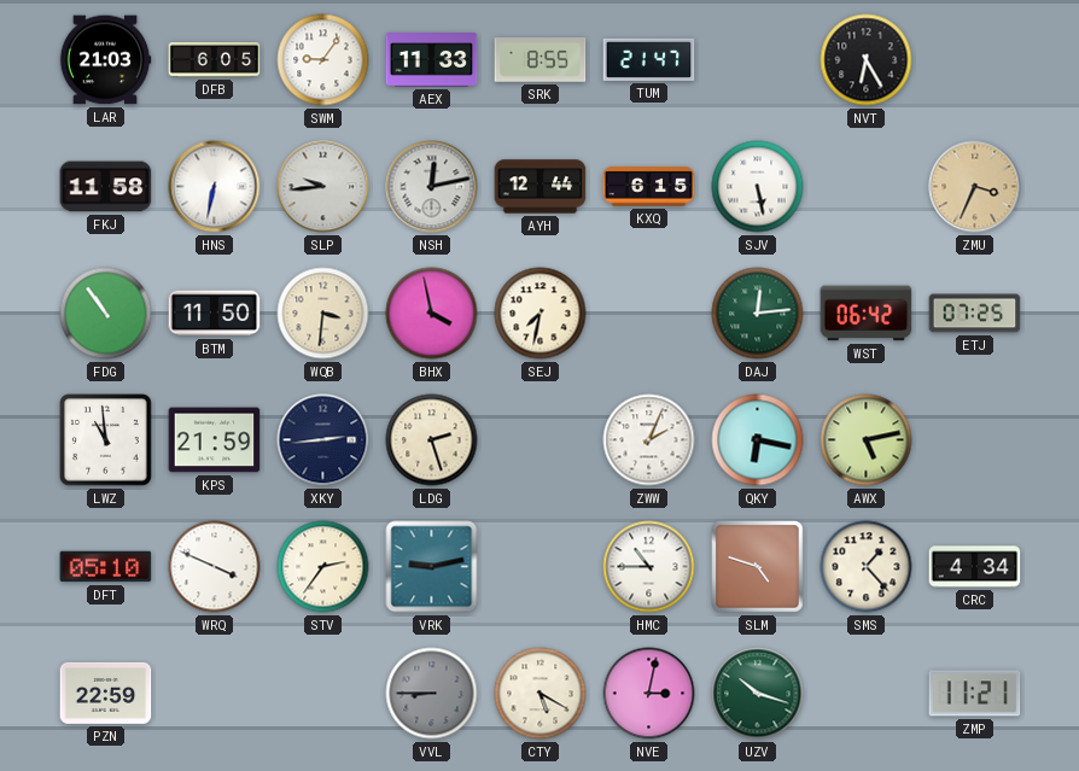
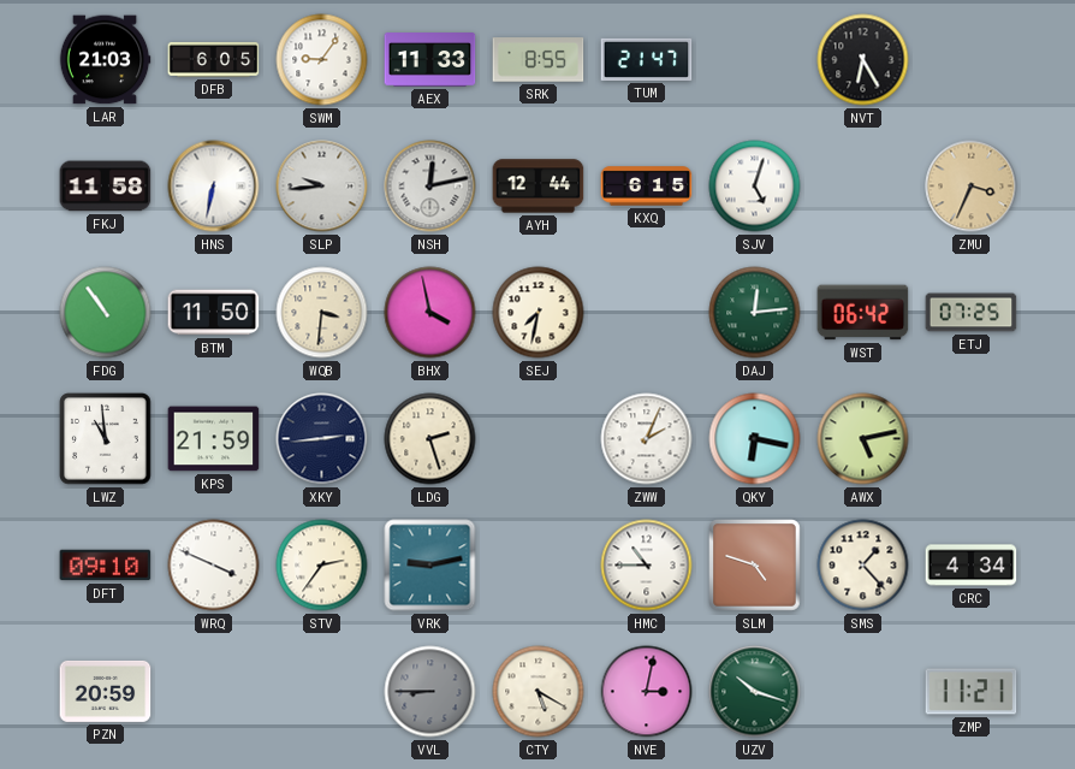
SJV: 5:28 -> 5:03
DFT: 05:10 -> 09:10
PZN: 22:59 -> 20:59
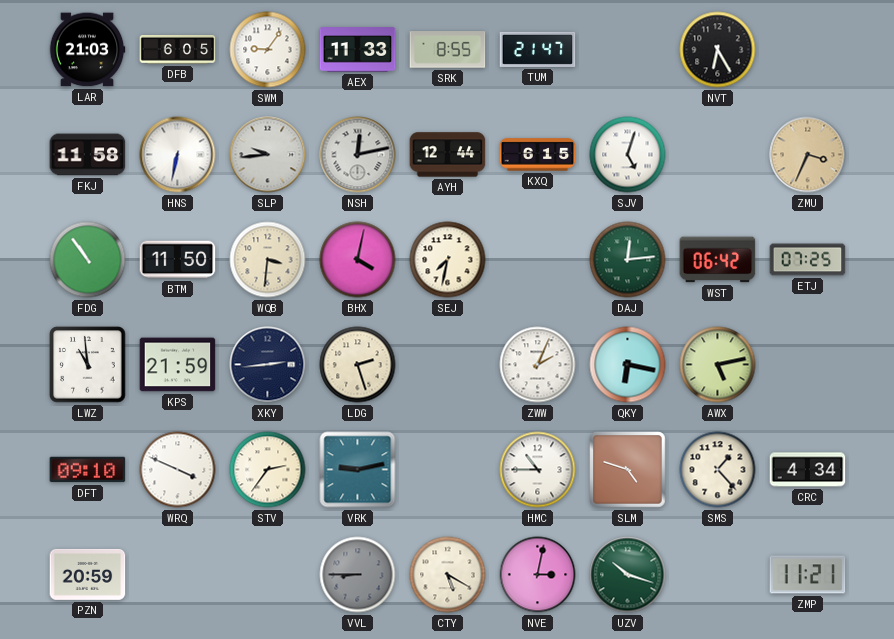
BHX: 3:58 -> 4:02
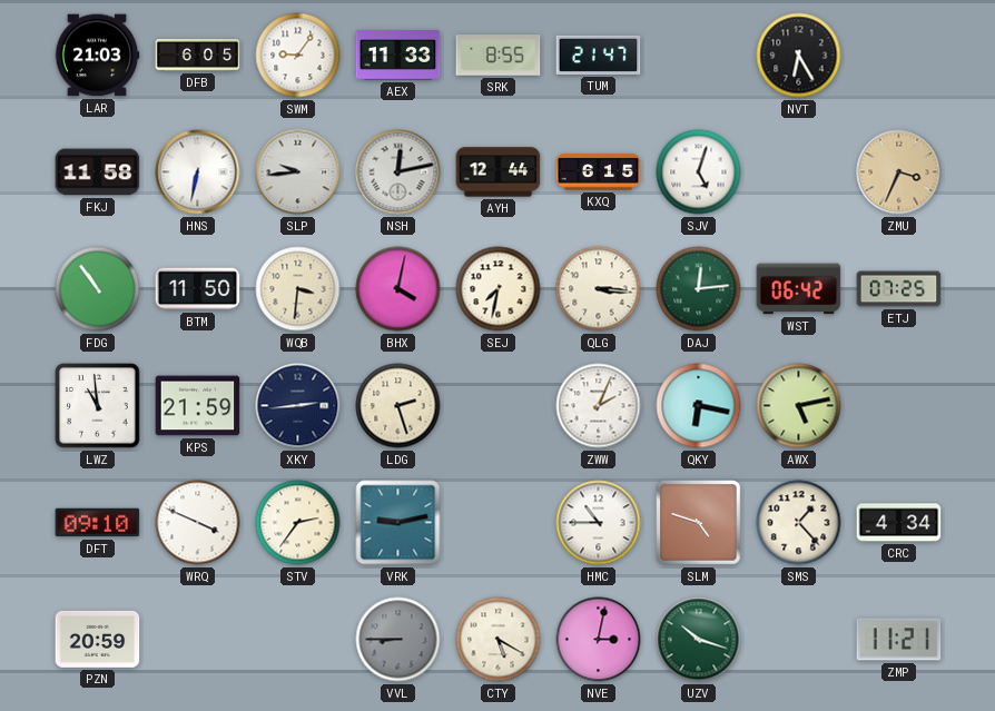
QLG: none -> 3:16
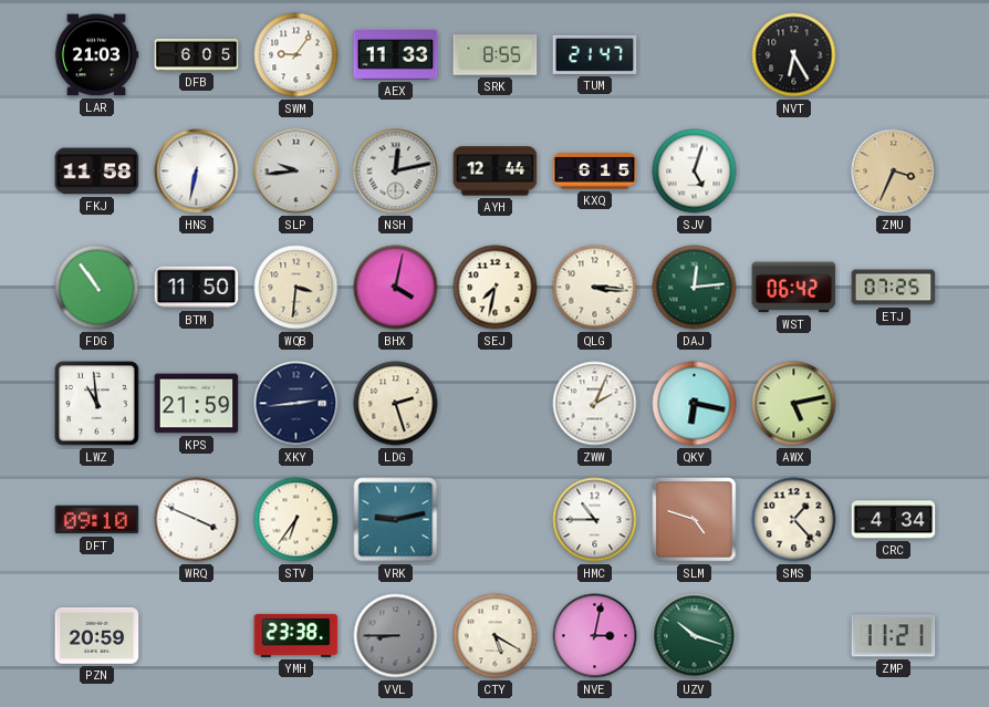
STV: 2:36 -> 6:36
YMH: none -> 23:38
